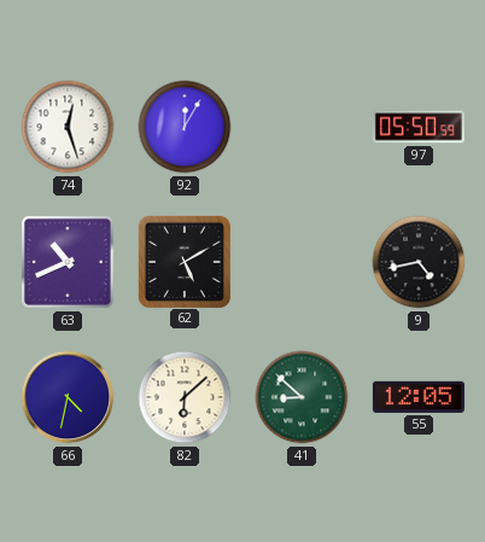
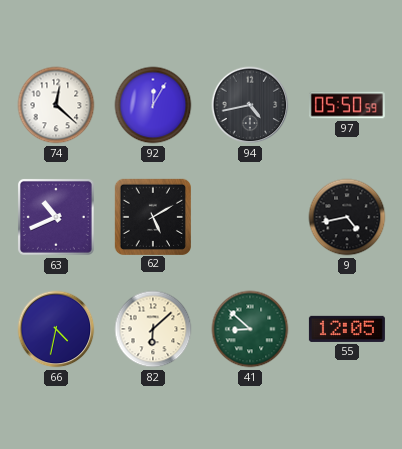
74: 12:27 -> 12:22
94: none -> 4:43
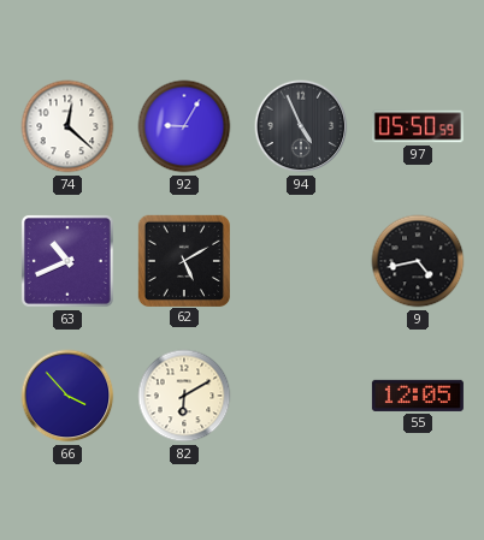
92: 12:05 -> 9:05
94: 4:43 -> 4:56
66: 4:32 -> 3:53
82: 6:08 -> 6:10
41: 8:52 -> none
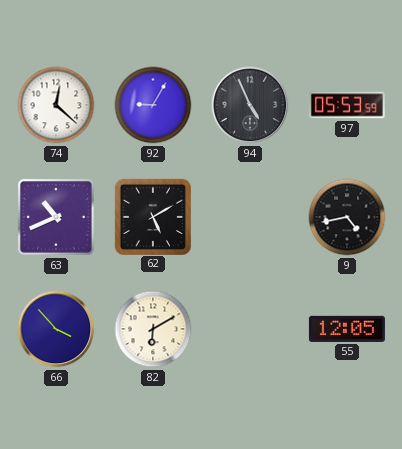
97: 05:50 -> 05:53
